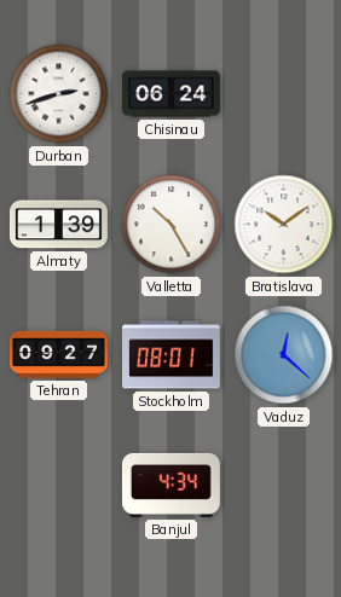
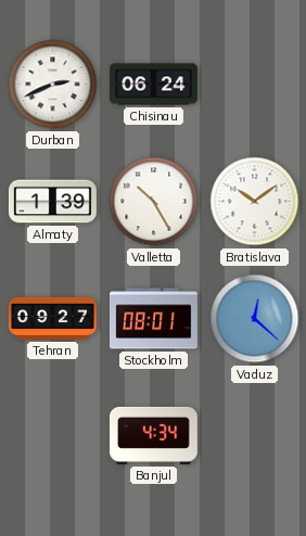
Durban: 2:42 -> 2:41
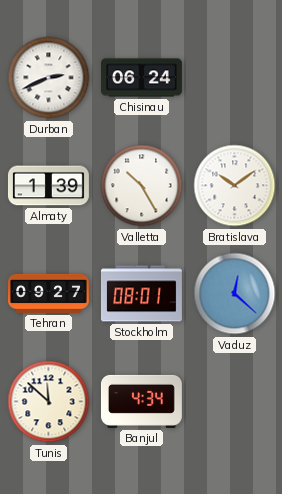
Tunis: none -> 11:52
